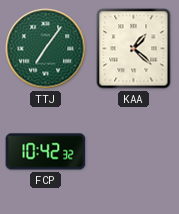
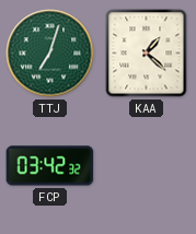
TTJ: 7:06 -> 7:03
FCP: 10:42 -> 03:42
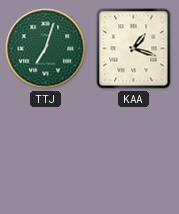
KAA: 1:22 -> 1:18
FCP: 03:42 -> none
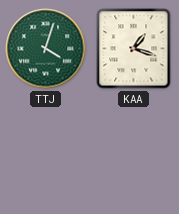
TTJ: 7:03 -> 4:03
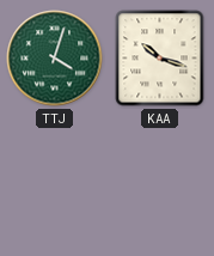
KAA: 1:18 -> 10:18
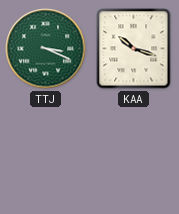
TTJ: 4:03 -> 3:19
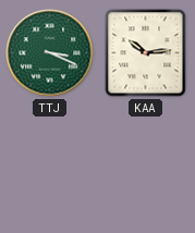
KAA: 10:18 -> 10:14
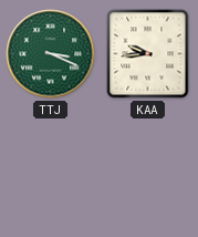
KAA: 10:14 -> 9:44
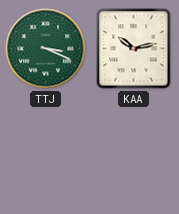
KAA: 9:44 -> 10:13
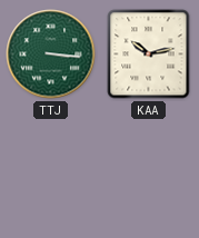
TTJ: 3:19 -> 3:16
